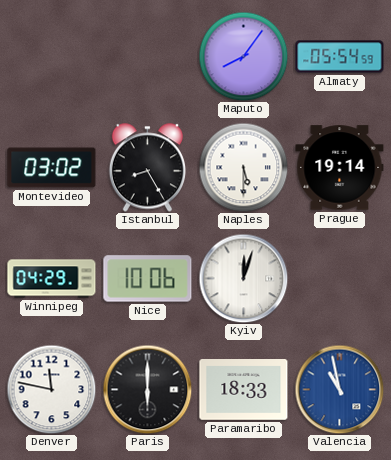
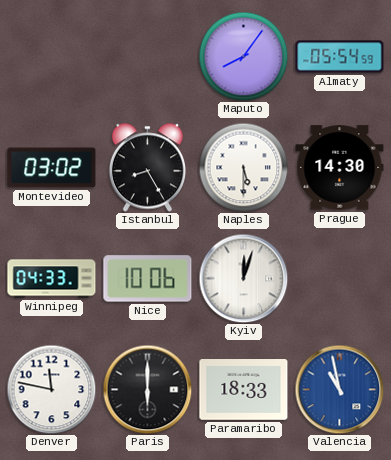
Prague: 19:14 -> 14:30
Winnipeg: 04:29 -> 04:33
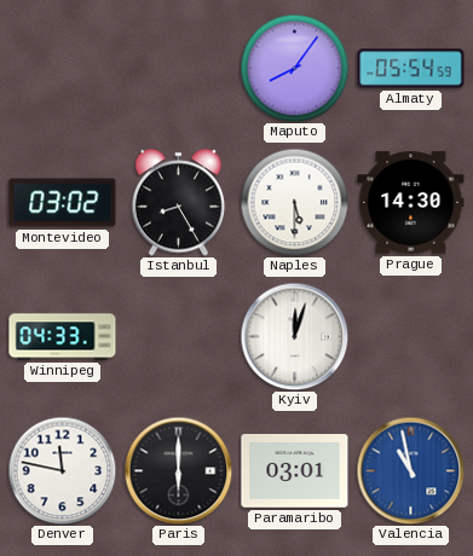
Nice: 10:06 -> none
Paramaribo: 18:33 -> 03:01
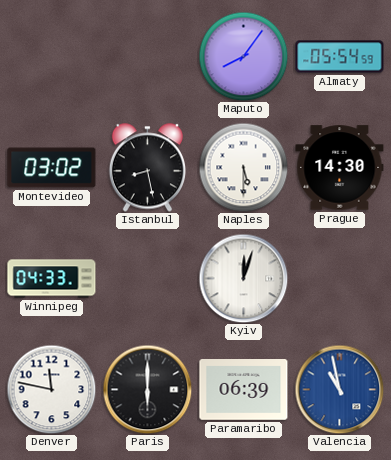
Istanbul: 8:25 -> 8:28
Paramaribo: 03:01 -> 06:39
